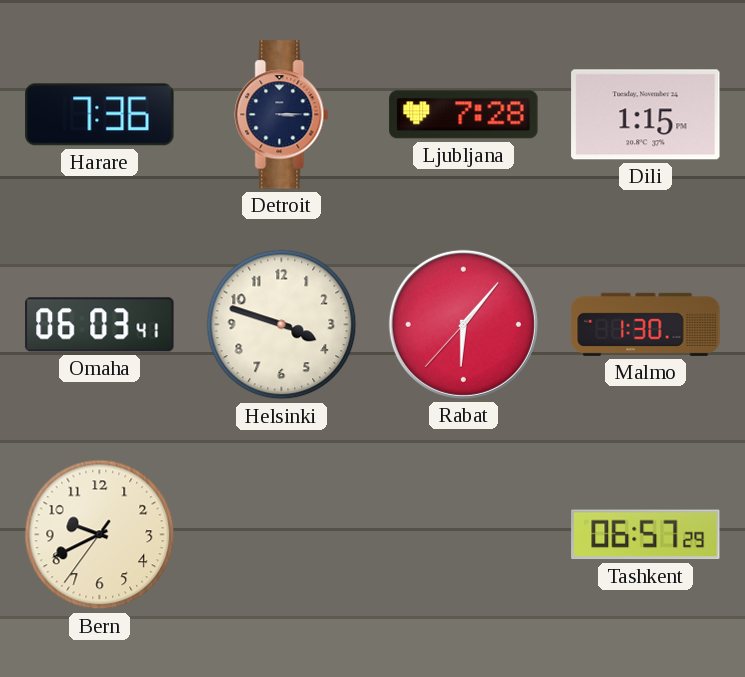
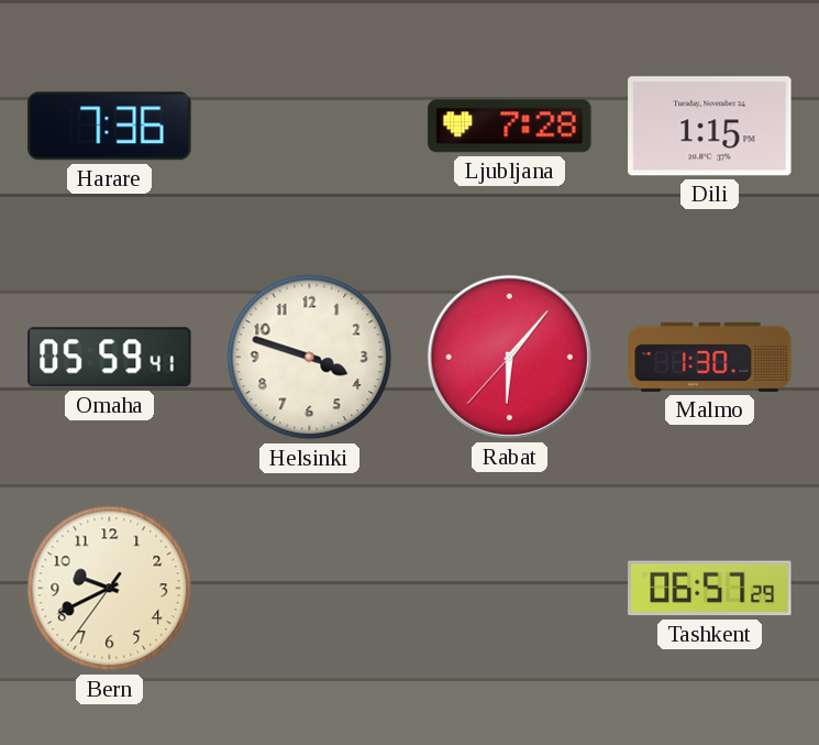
Detroit: 3:15 -> none
Omaha: 06:03 -> 05:59
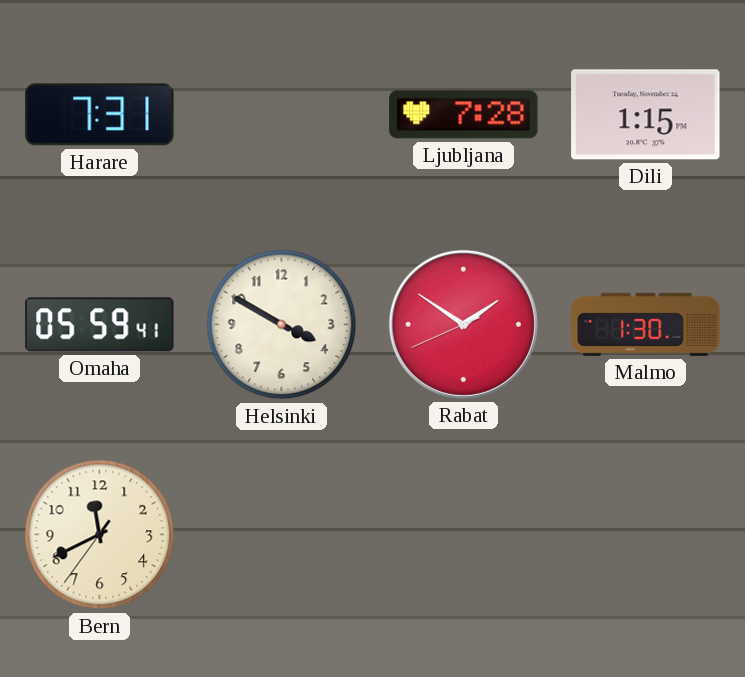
Harare: 7:36 -> 7:31
Helsinki: 3:48 -> 3:50
Rabat: 6:06 -> 1:50
Bern: 9:40 -> 11:40
Tashkent: 06:57 -> none
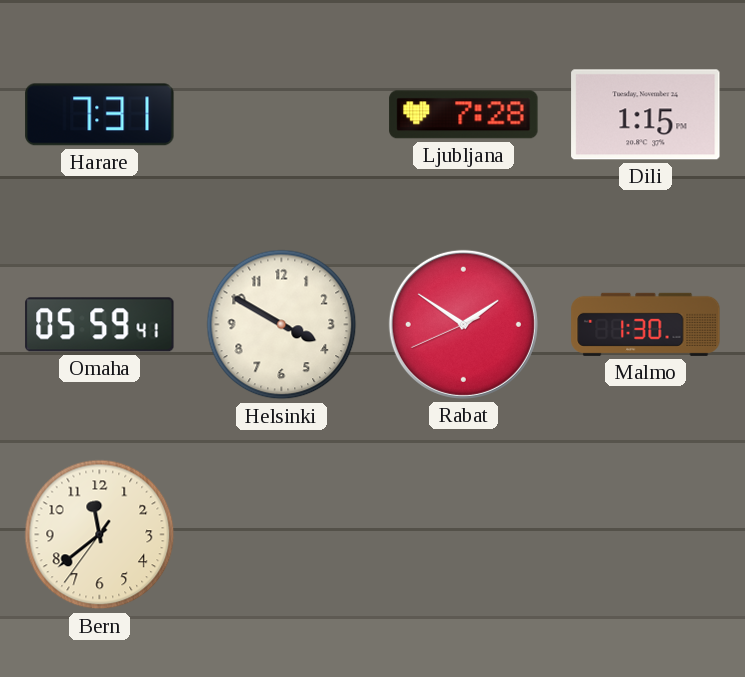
Bern: 11:40 -> 11:38
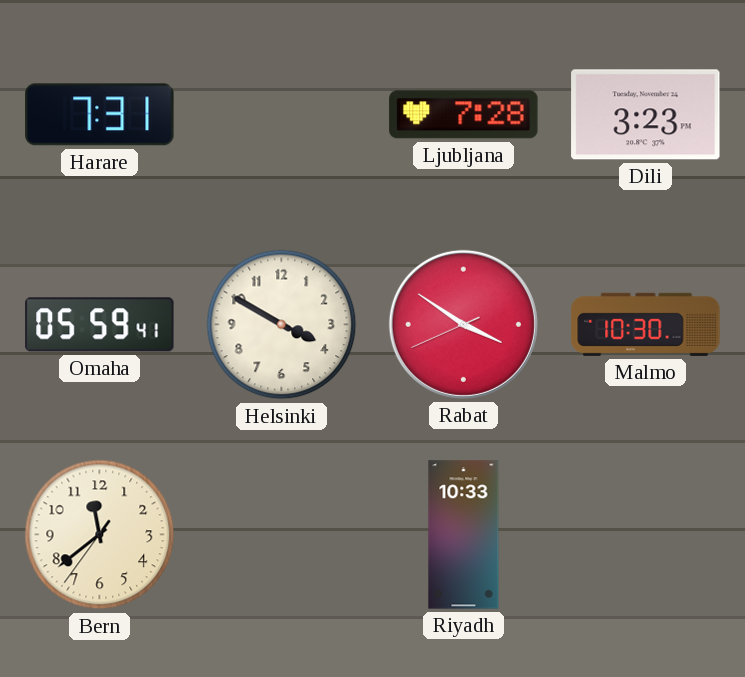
Dili: 1:15 -> 3:23
Rabat: 1:50 -> 3:50
Malmo: 1:30 -> 10:30
Riyadh: none -> 10:33
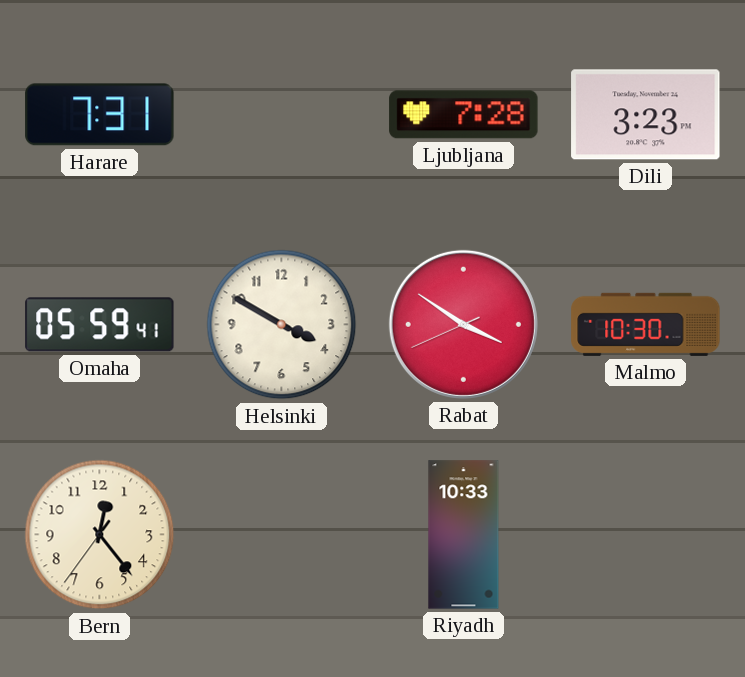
Bern: 11:38 -> 12:23
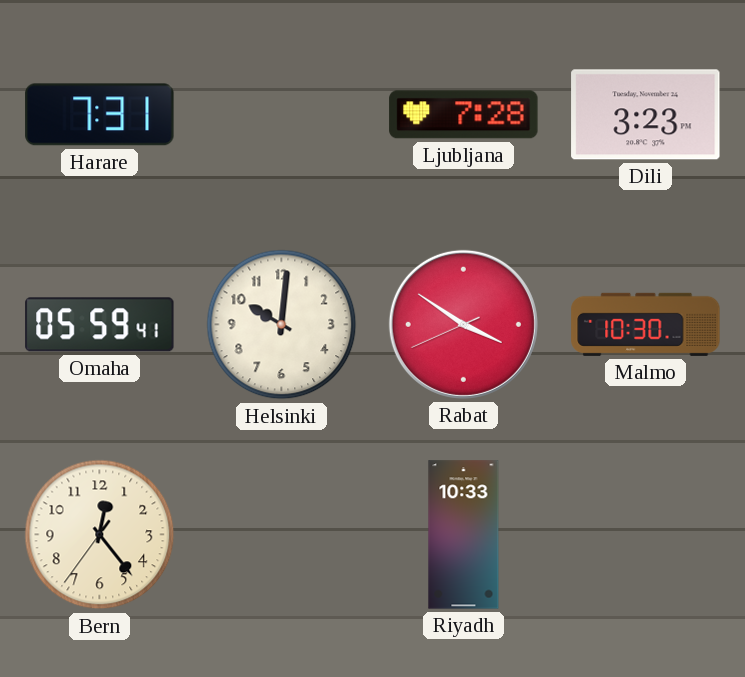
Helsinki: 3:50 -> 10:01
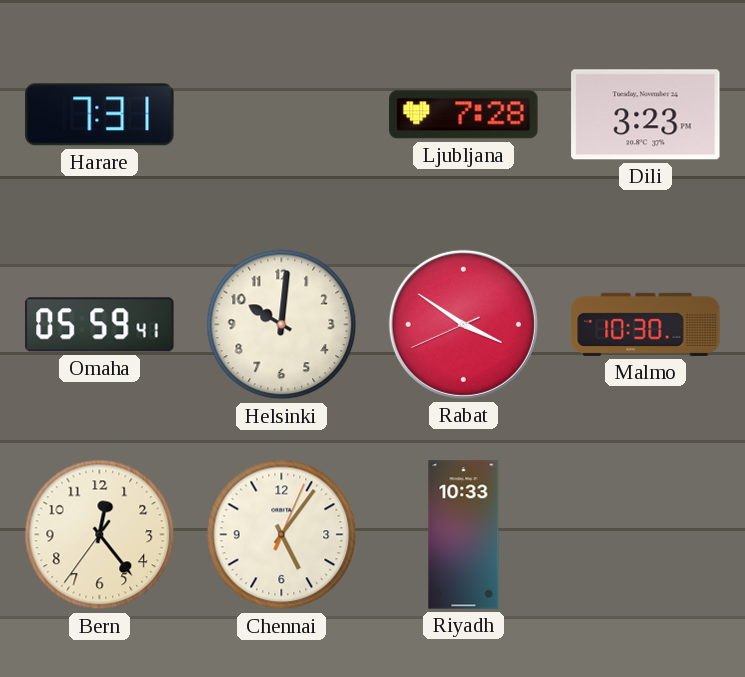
Chennai: none -> 5:06
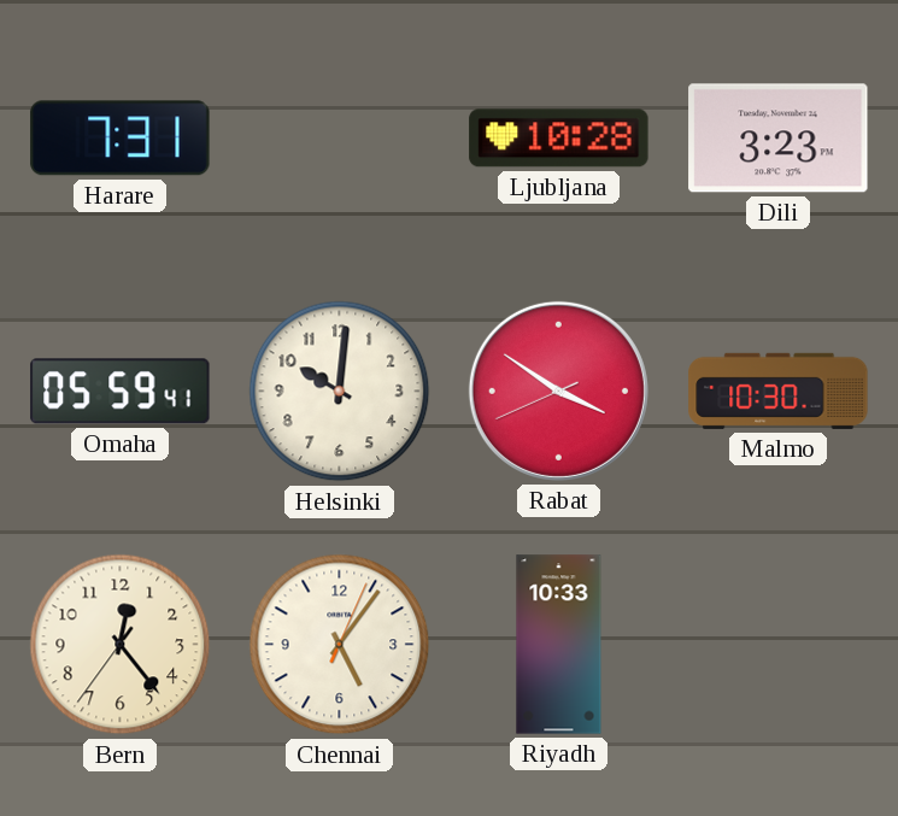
Ljubljana: 7:28 -> 10:28
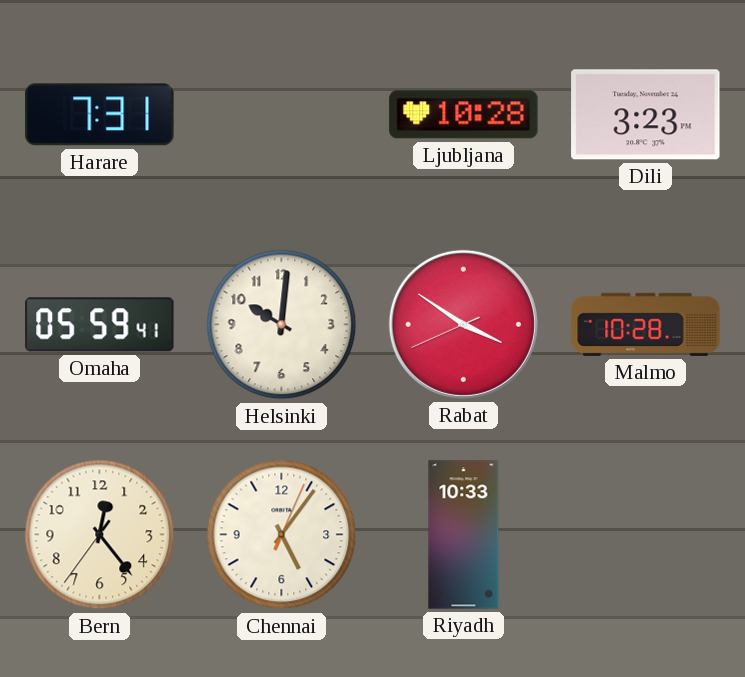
Malmo: 10:30 -> 10:28
